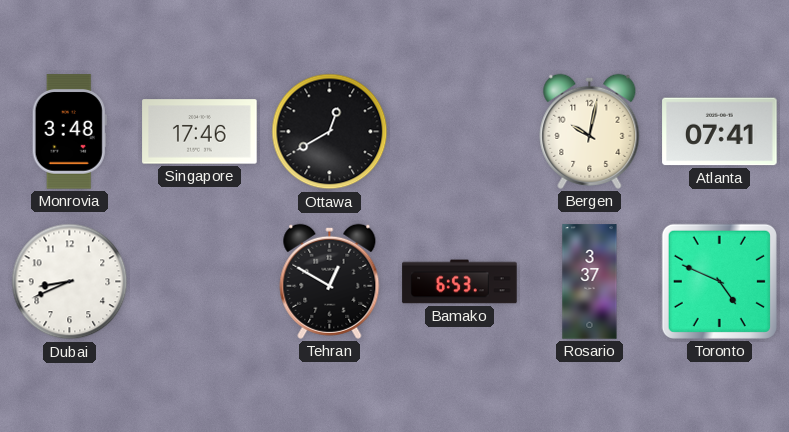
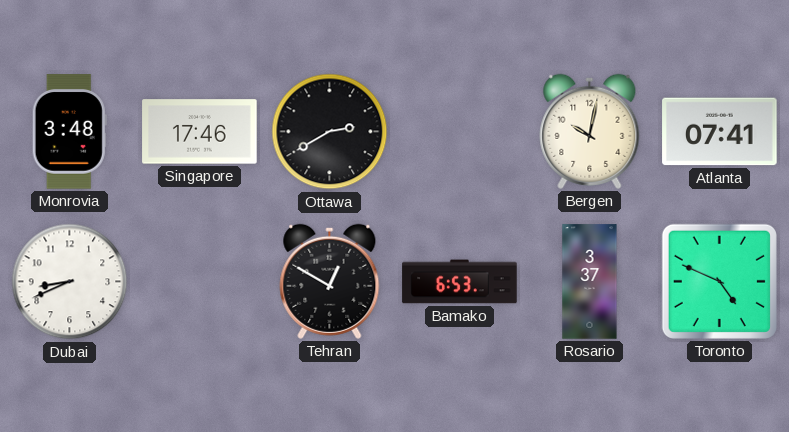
Ottawa: 12:40 -> 2:40
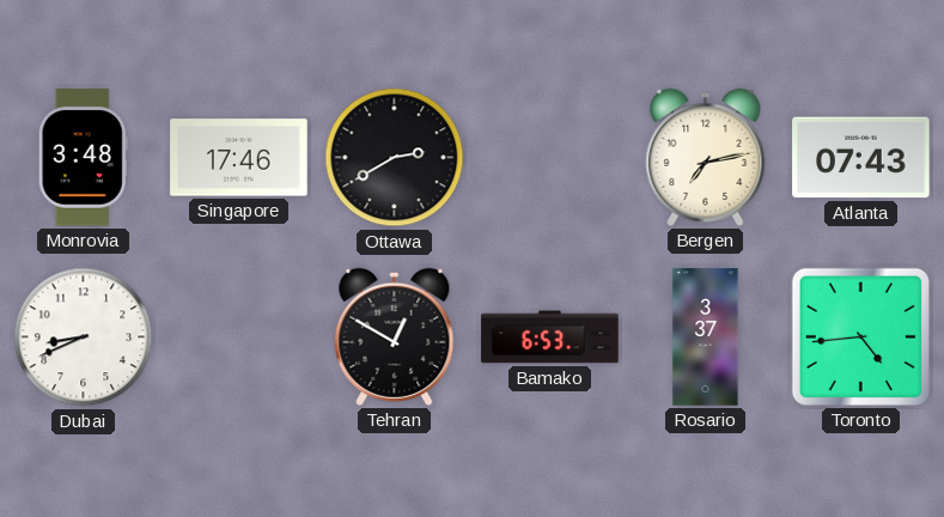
Bergen: 10:02 -> 7:13
Atlanta: 07:41 -> 07:43
Toronto: 4:49 -> 4:44
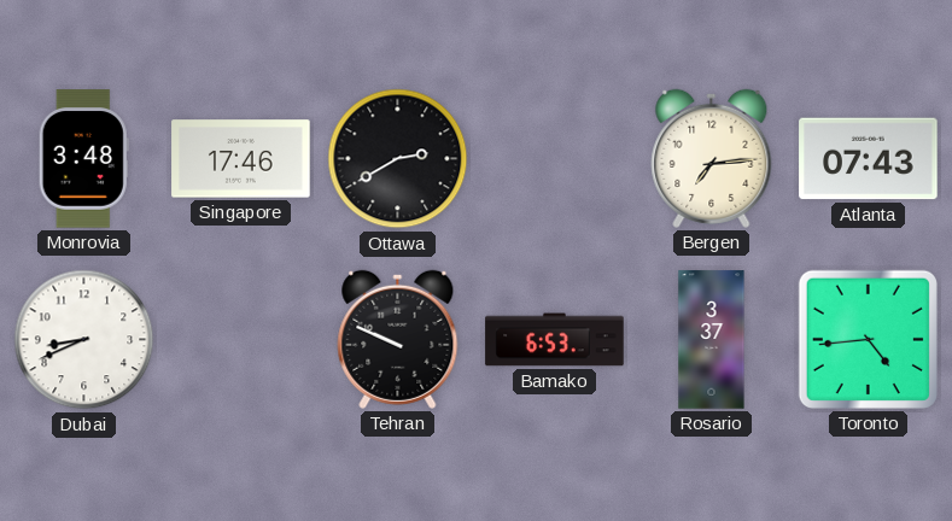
Bergen: 7:13 -> 7:14
Tehran: 12:50 -> 9:49
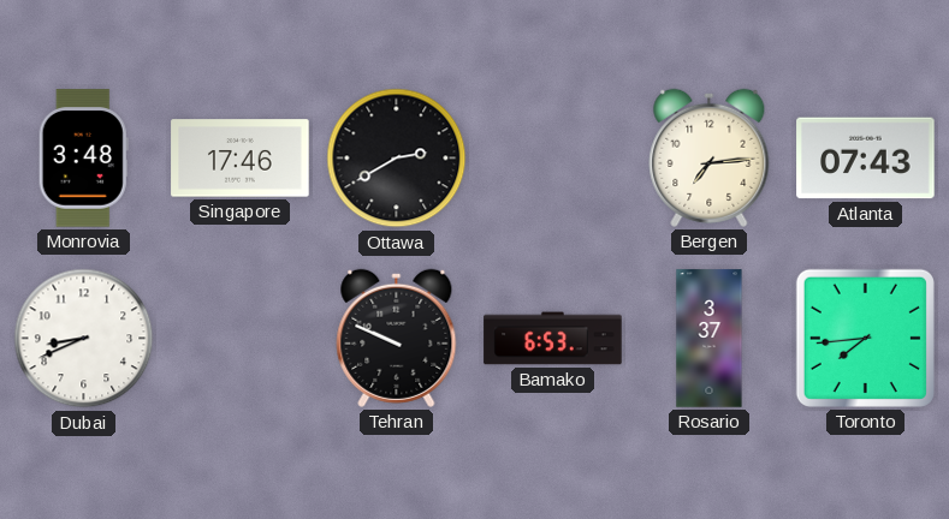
Toronto: 4:44 -> 7:44
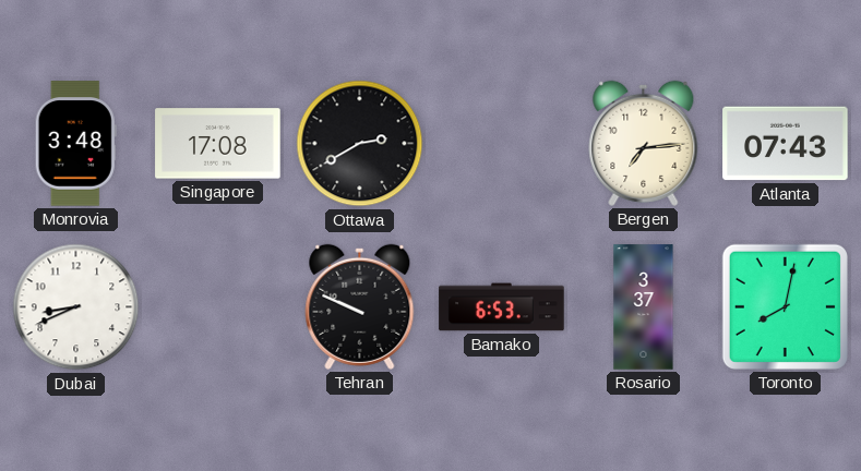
Singapore: 17:46 -> 17:08
Toronto: 7:44 -> 8:02
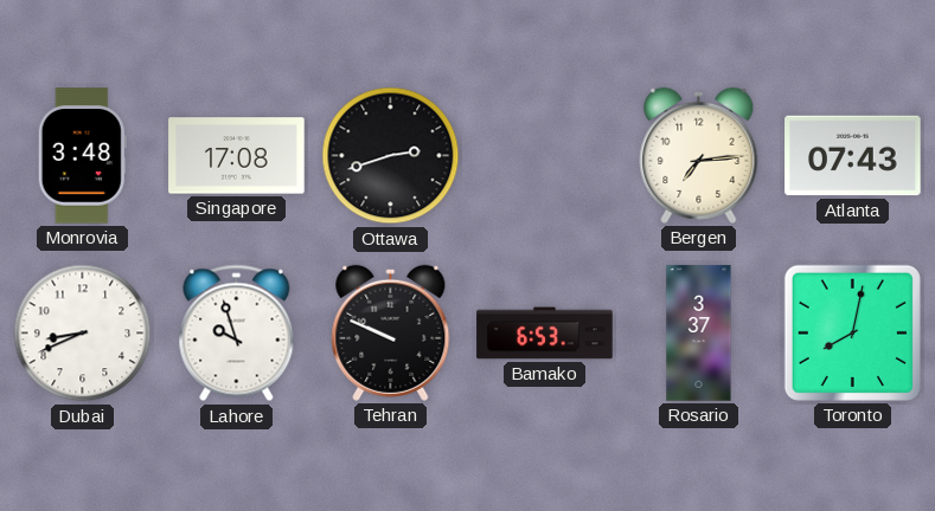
Ottawa: 2:40 -> 2:42
Lahore: none -> 9:57
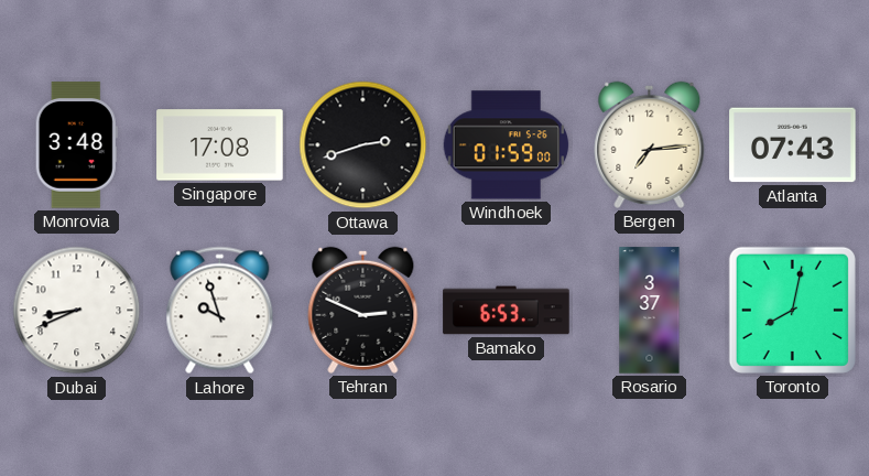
Windhoek: none -> 01:59
Tehran: 9:49 -> 2:49
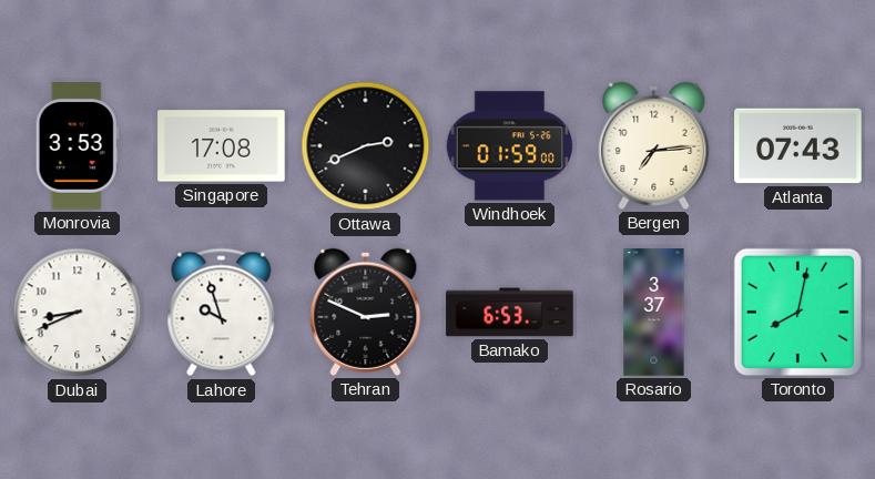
Monrovia: 3:48 -> 3:53
Ottawa: 2:42 -> 2:41
